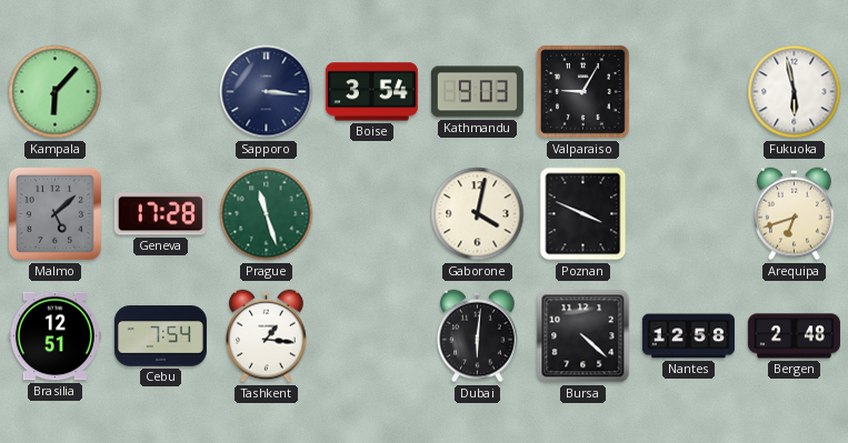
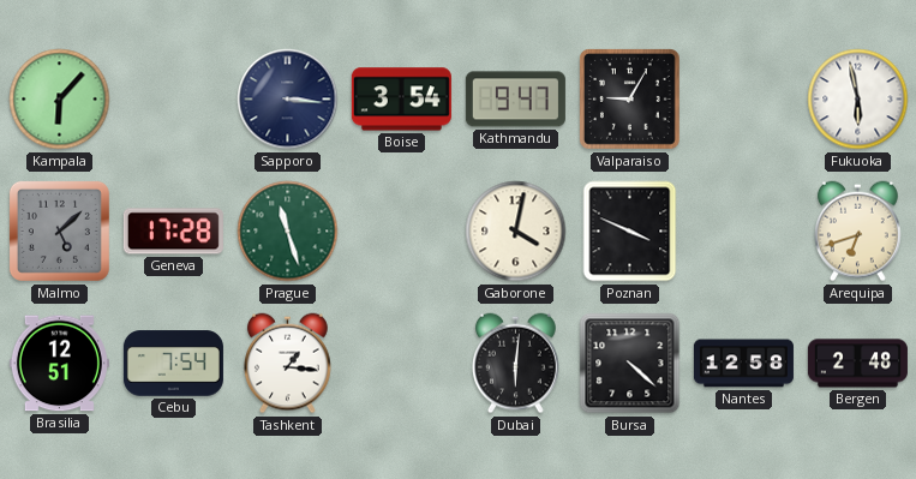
Kathmandu: 9:03 -> 9:47
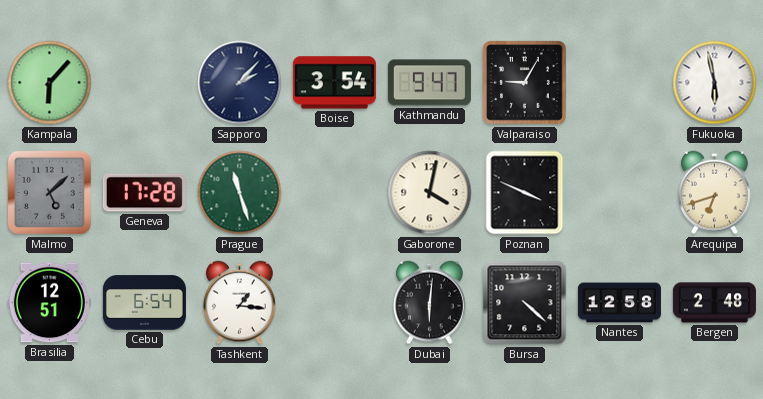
Sapporo: 3:16 -> 2:07
Cebu: 7:54 -> 6:54
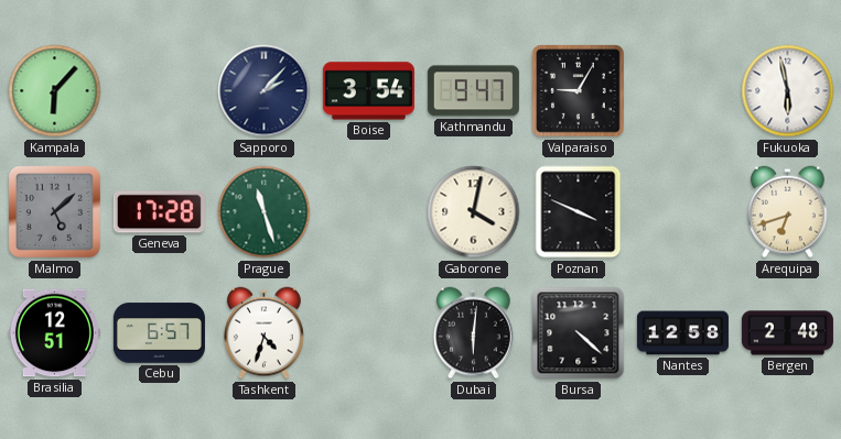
Cebu: 6:54 -> 6:57
Tashkent: 1:16 -> 4:33
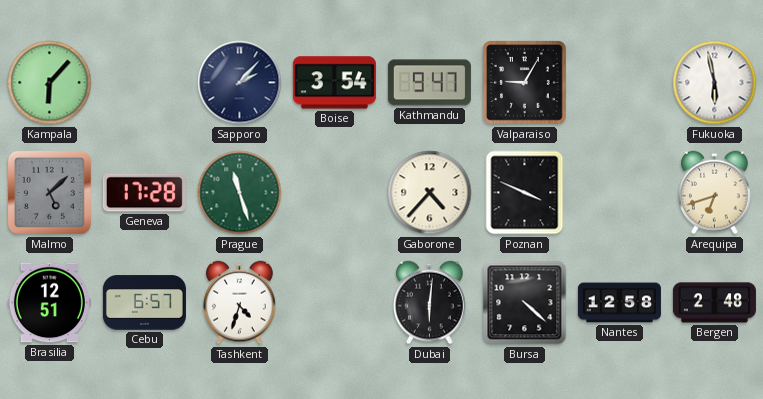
Gaborone: 4:02 -> 4:37
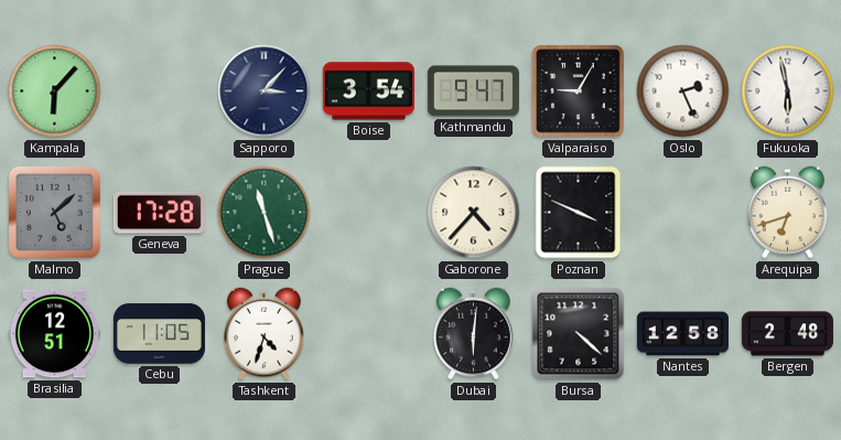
Sapporo: 2:07 -> 3:07
Oslo: none -> 2:26
Cebu: 6:57 -> 11:05
